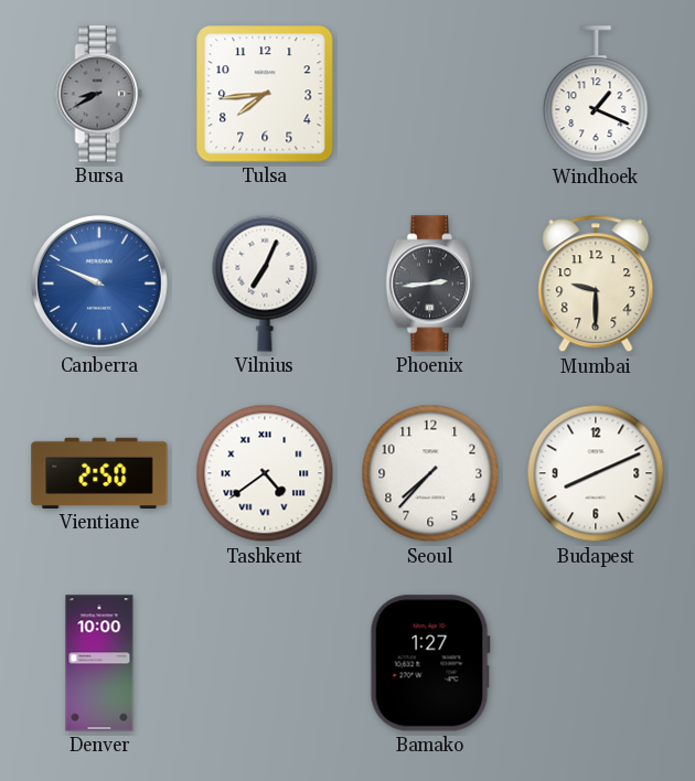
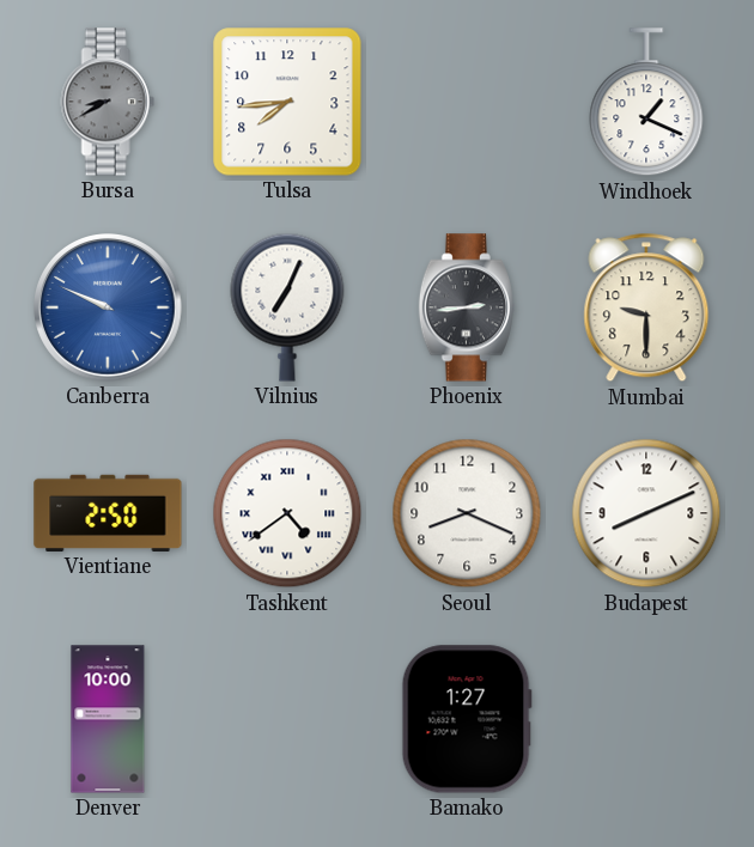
Seoul: 7:37 -> 8:19
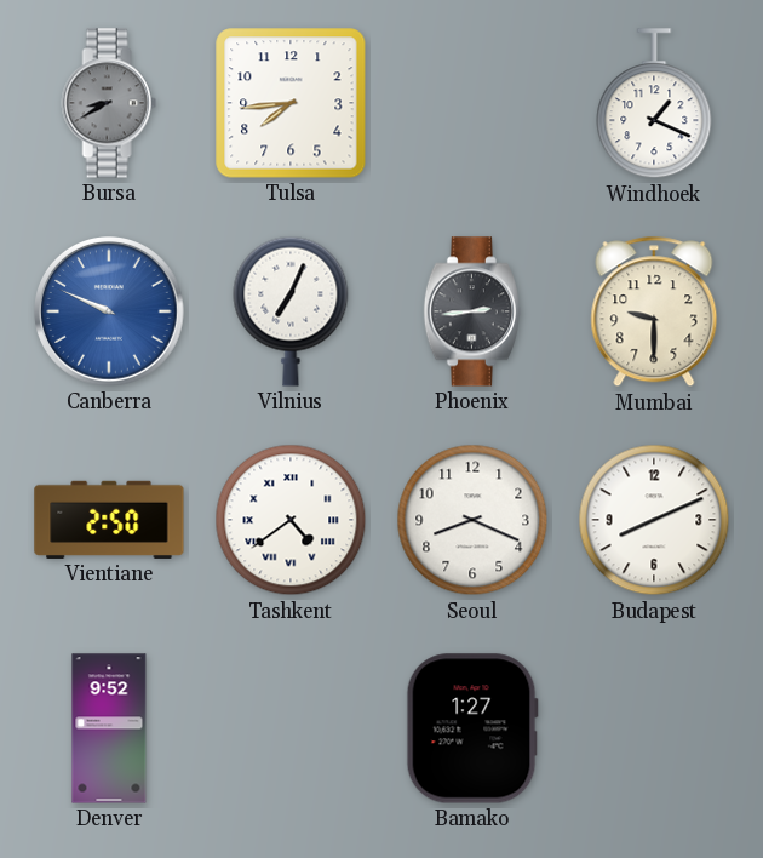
Denver: 10:00 -> 9:52
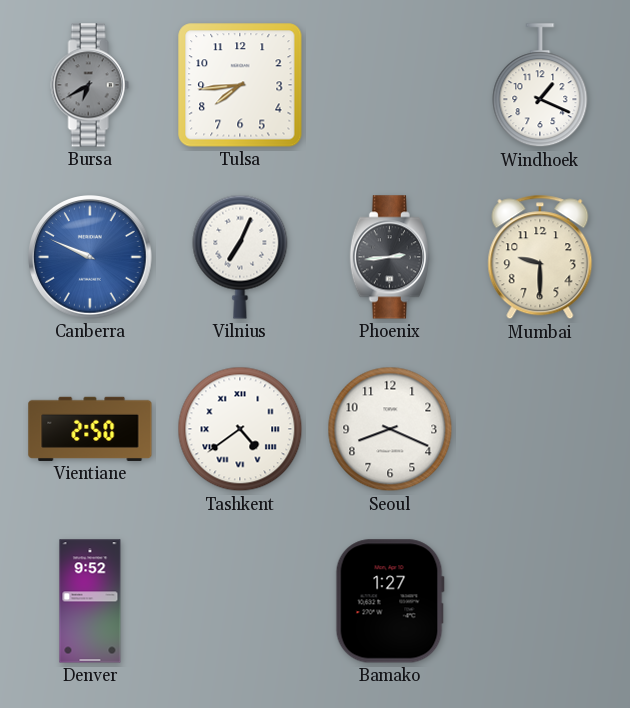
Bursa: 8:40 -> 6:40
Budapest: 8:11 -> none
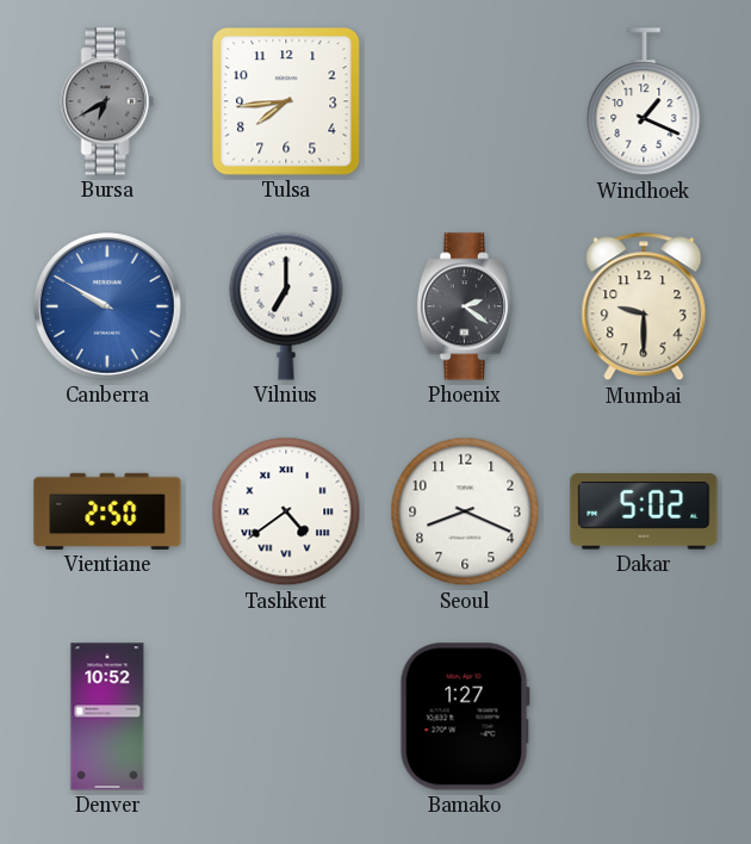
Canberra: 9:49 -> 9:50
Vilnius: 7:04 -> 7:00
Phoenix: 2:44 -> 2:21
Dakar: none -> 5:02
Denver: 9:52 -> 10:52
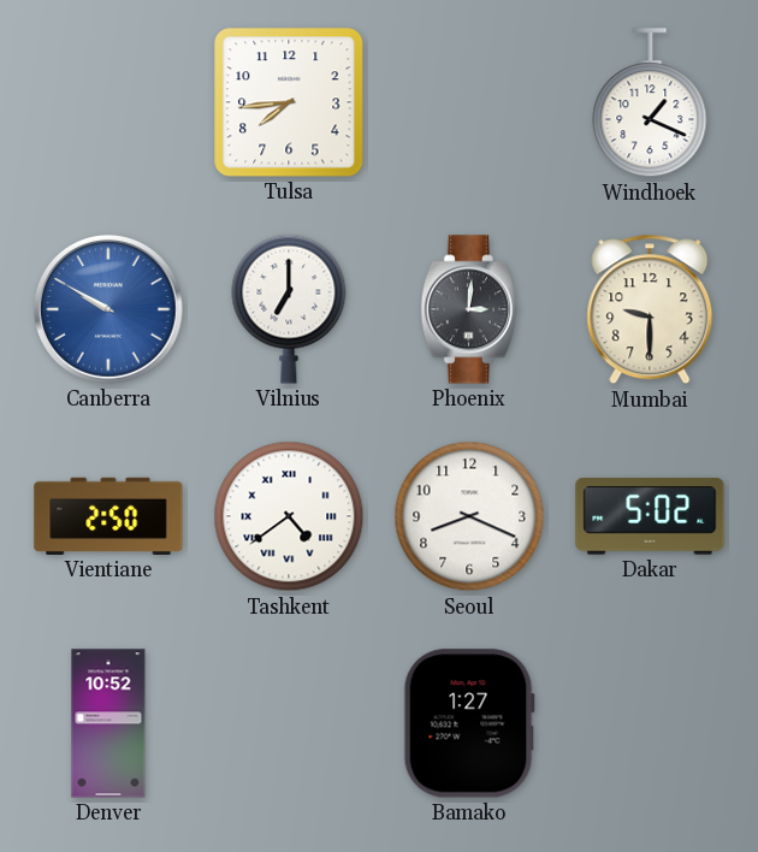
Bursa: 6:40 -> none
Phoenix: 2:21 -> 3:01
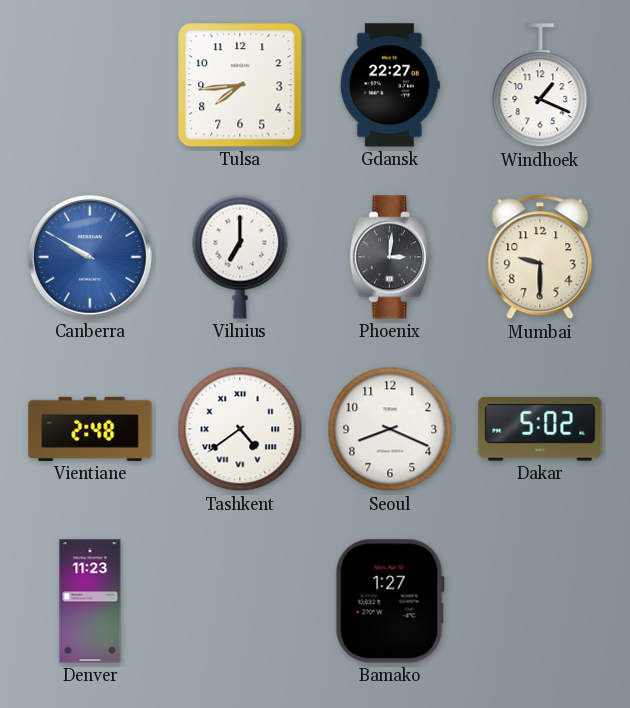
Gdansk: none -> 22:27
Vientiane: 2:50 -> 2:48
Denver: 10:52 -> 11:23
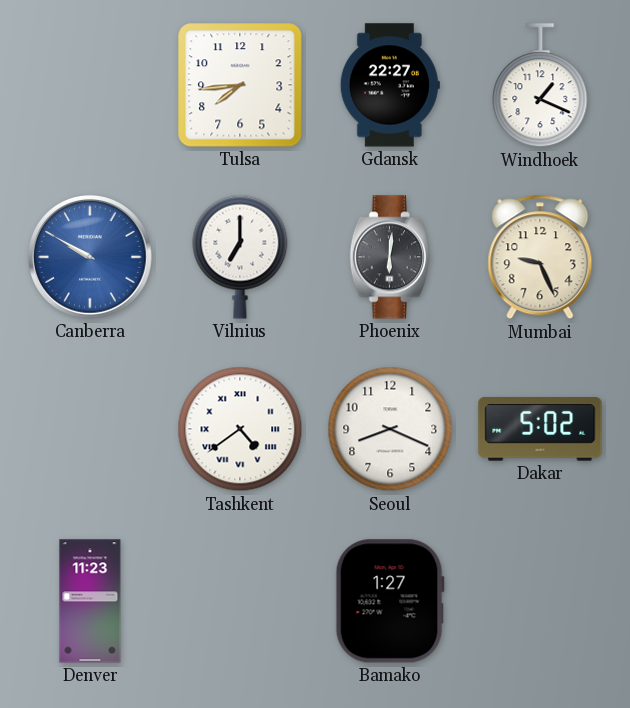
Phoenix: 3:01 -> 6:01
Mumbai: 9:30 -> 9:26
Vientiane: 2:48 -> none
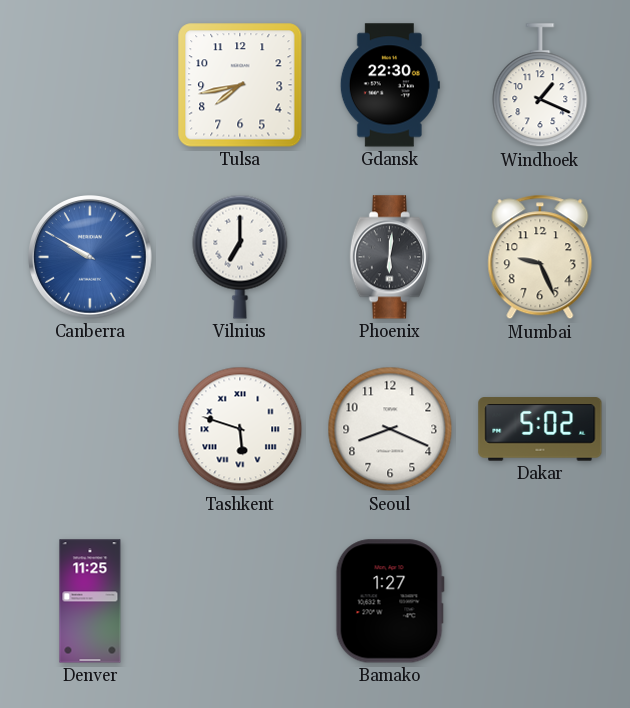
Tulsa: 7:44 -> 7:43
Gdansk: 22:27 -> 22:30
Tashkent: 4:39 -> 5:48
Denver: 11:23 -> 11:25
